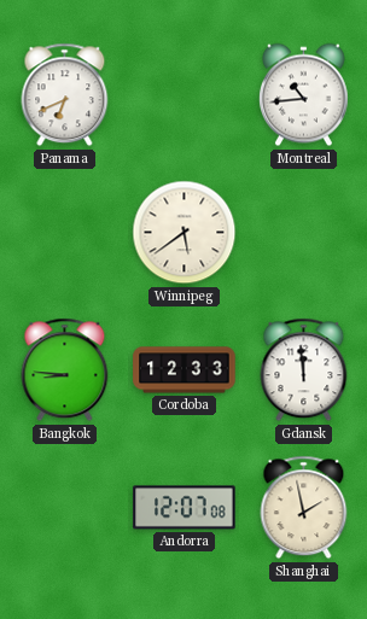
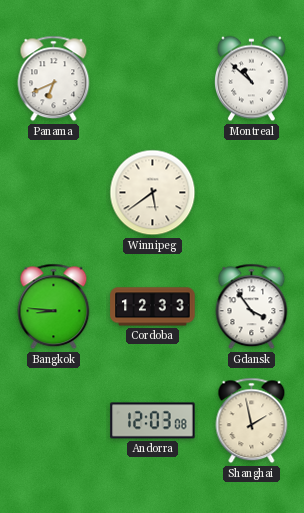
Montreal: 10:44 -> 10:52
Gdansk: 11:59 -> 3:54
Andorra: 12:07 -> 12:03
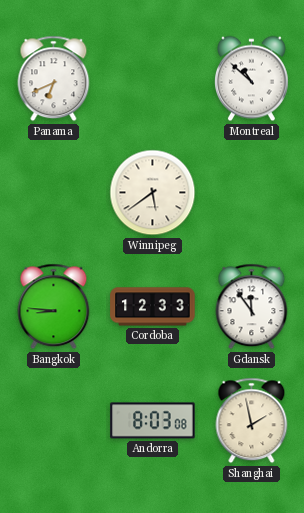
Gdansk: 3:54 -> 11:54
Andorra: 12:03 -> 8:03
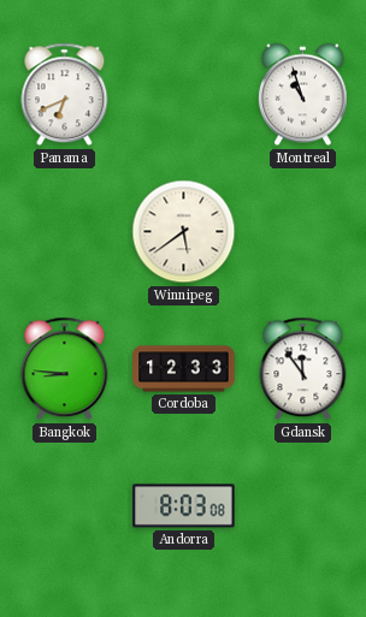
Montreal: 10:52 -> 10:57
Shanghai: 1:58 -> none
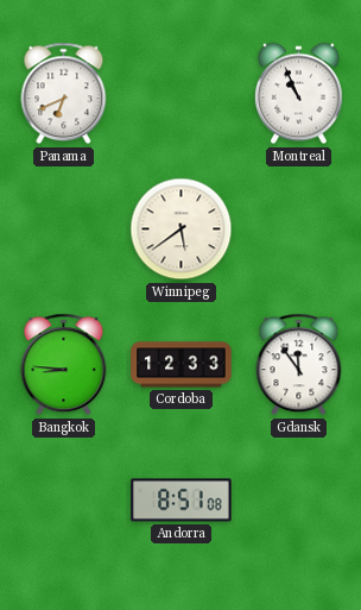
Montreal: 10:57 -> 10:56
Andorra: 8:03 -> 8:51
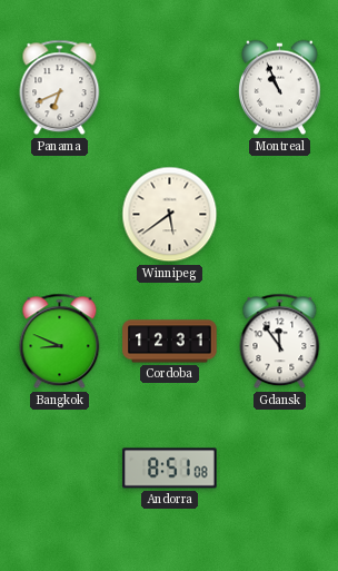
Bangkok: 8:46 -> 8:49
Cordoba: 12:33 -> 12:31
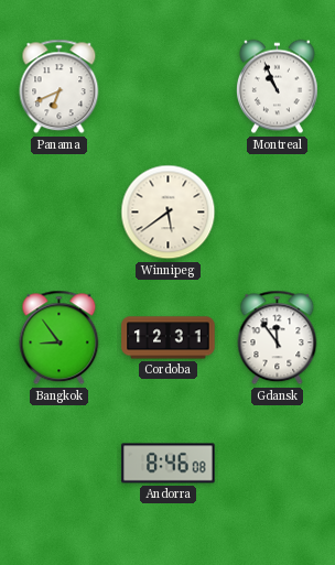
Bangkok: 8:49 -> 8:54
Andorra: 8:51 -> 8:46
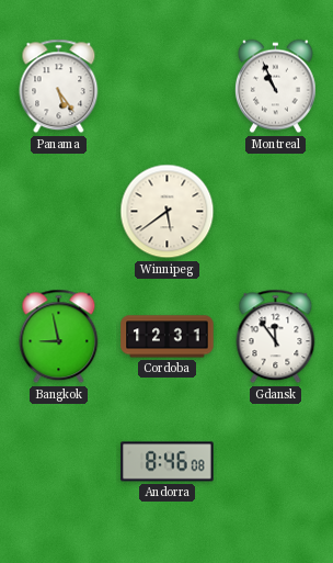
Panama: 6:41 -> 5:24
Bangkok: 8:54 -> 8:58
